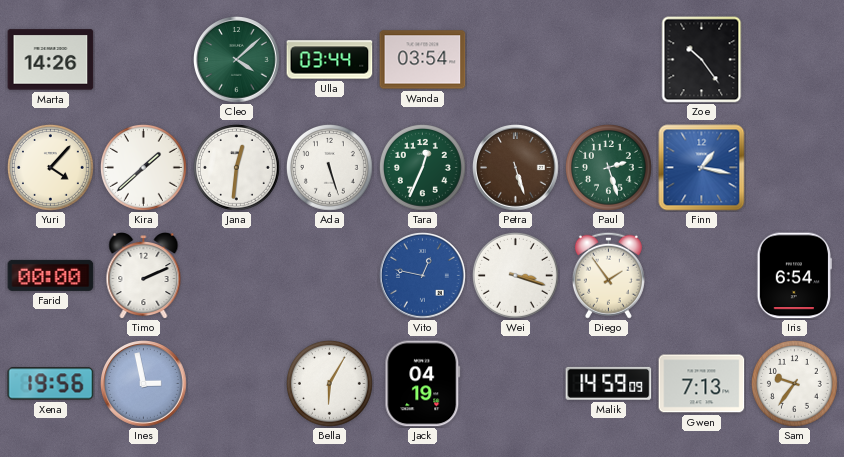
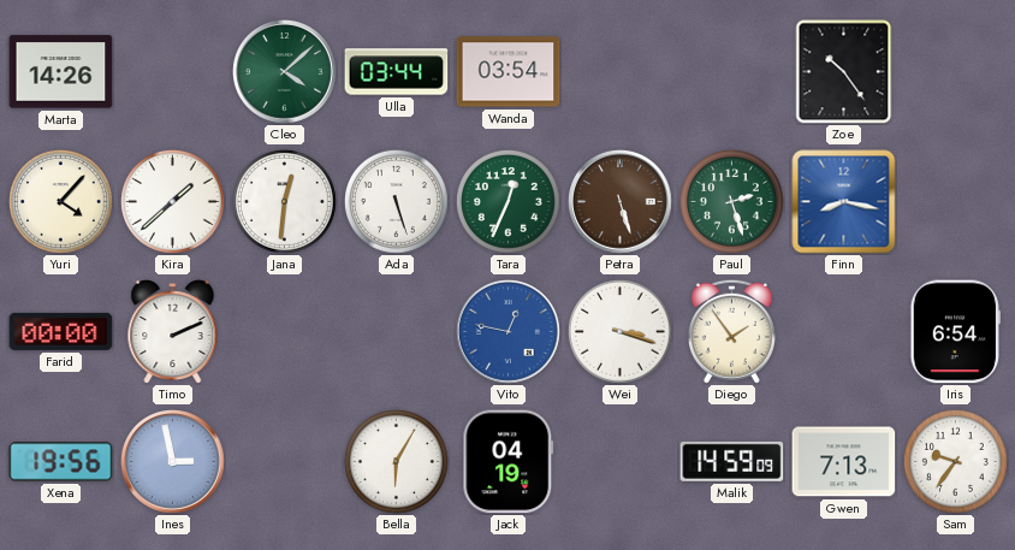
Finn: 1:17 -> 8:17
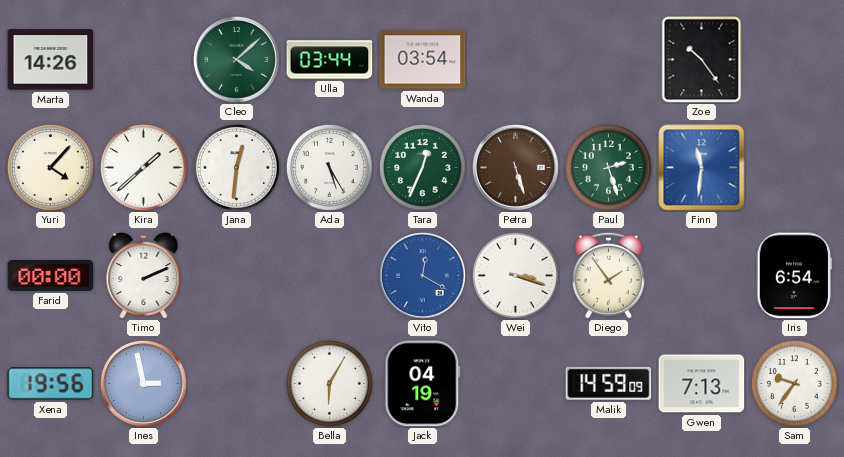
Ada: 5:27 -> 5:25
Finn: 8:17 -> 11:31
Vito: 12:47 -> 12:20
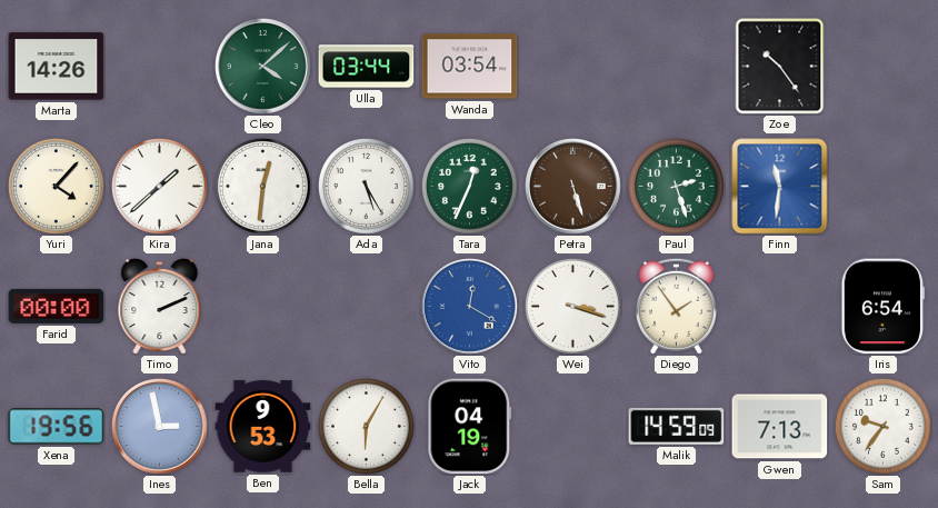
Ben: none -> 9:53
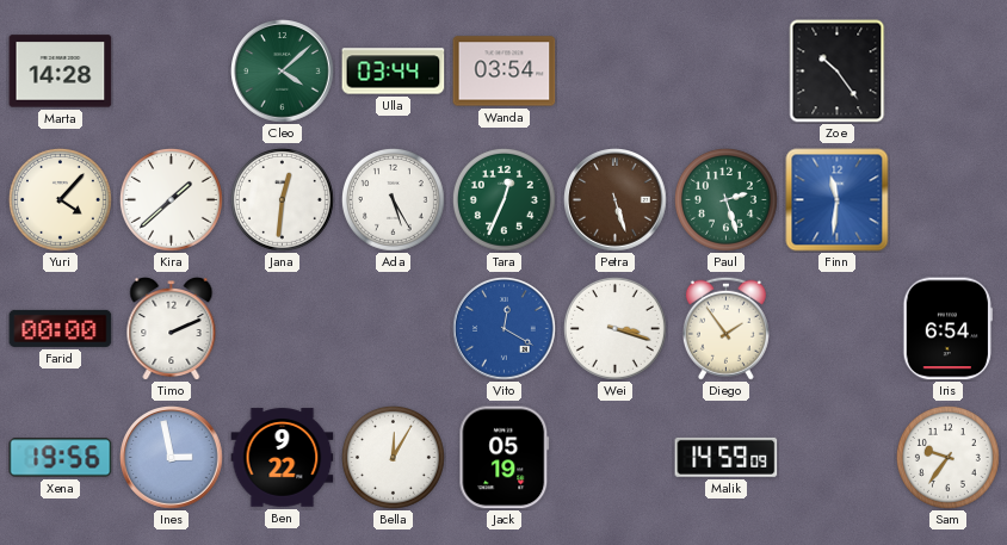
Marta: 14:26 -> 14:28
Ben: 9:53 -> 9:22
Bella: 6:05 -> 12:05
Jack: 04:19 -> 05:19
Gwen: 7:13 -> none
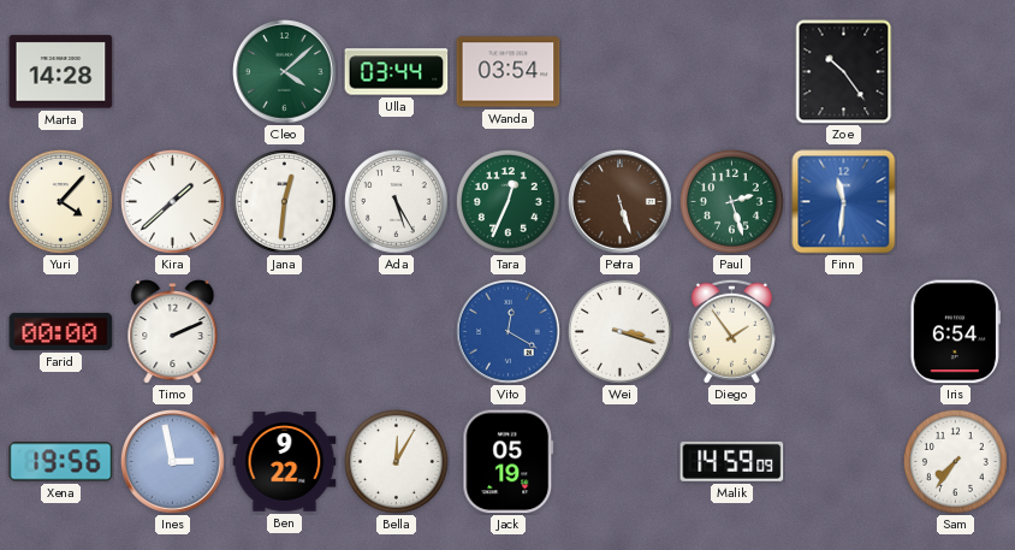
Sam: 9:36 -> 7:36
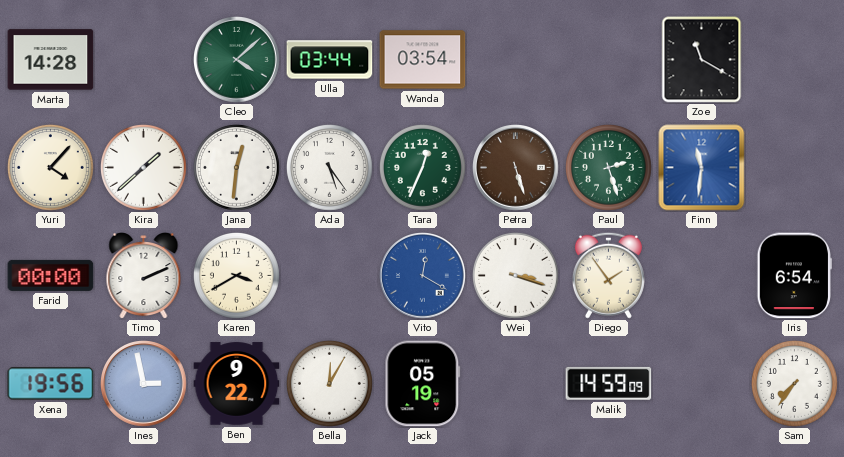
Zoe: 10:24 -> 11:20
Ada: 5:25 -> 5:24
Karen: none -> 3:40
